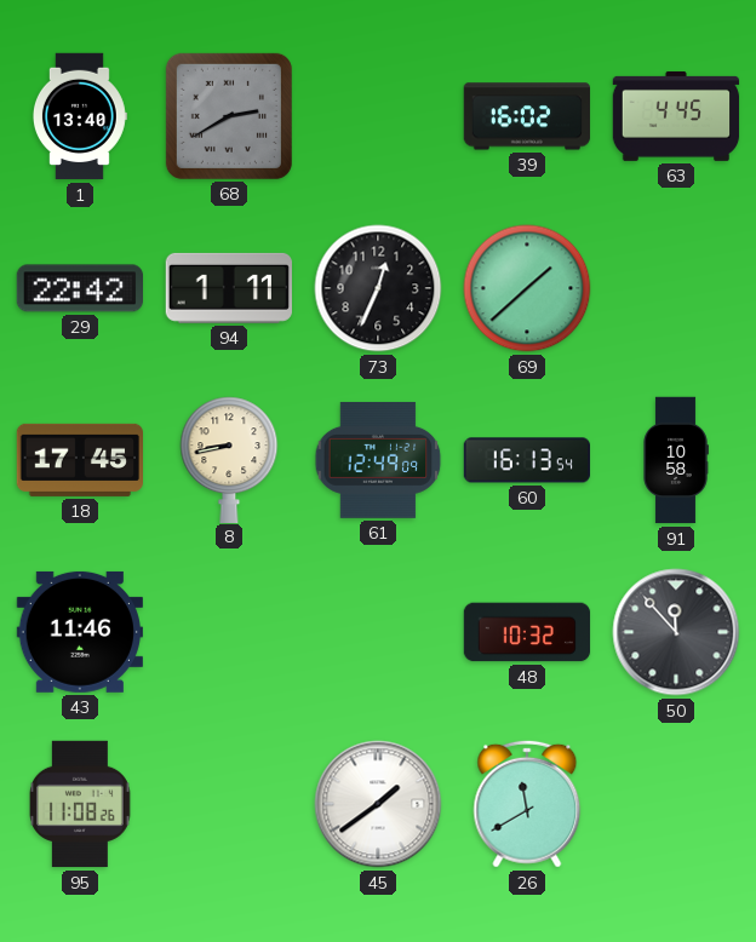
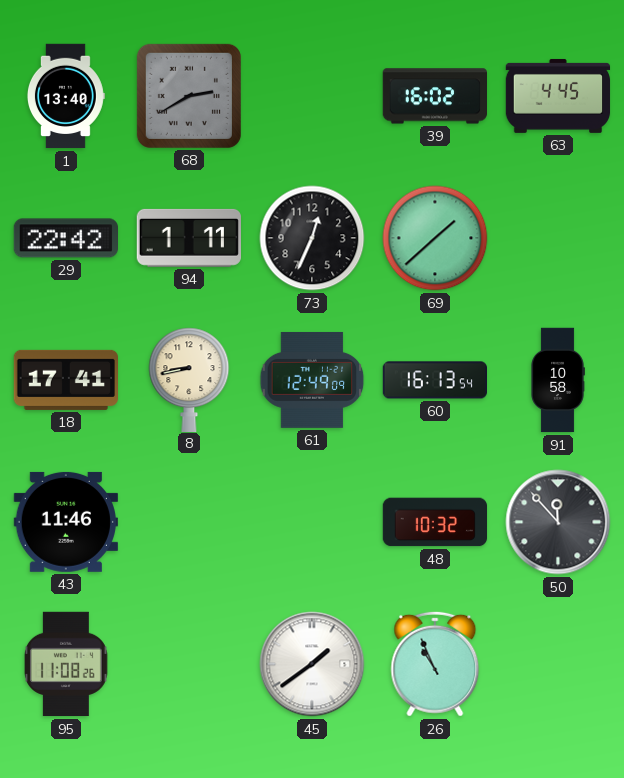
18: 17:45 -> 17:41
26: 11:40 -> 10:56
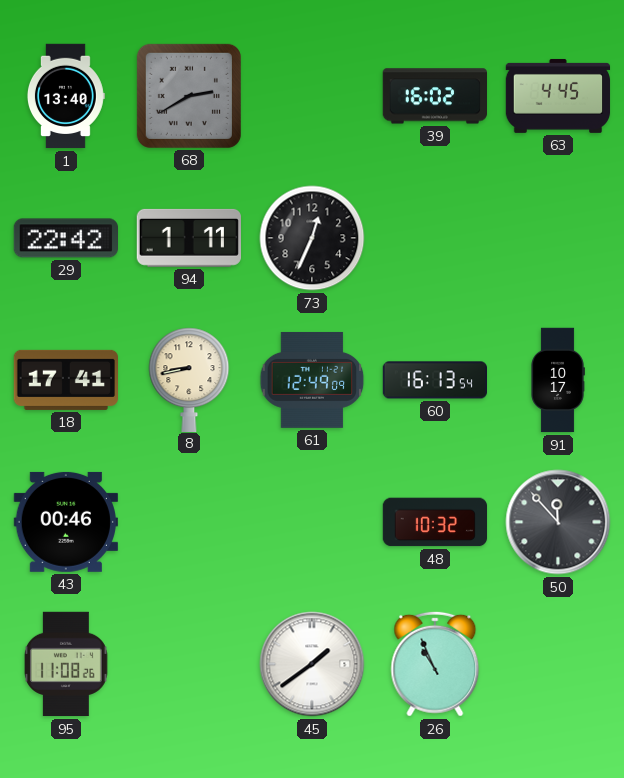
69: 1:38 -> none
91: 10:58 -> 10:17
43: 11:46 -> 00:46
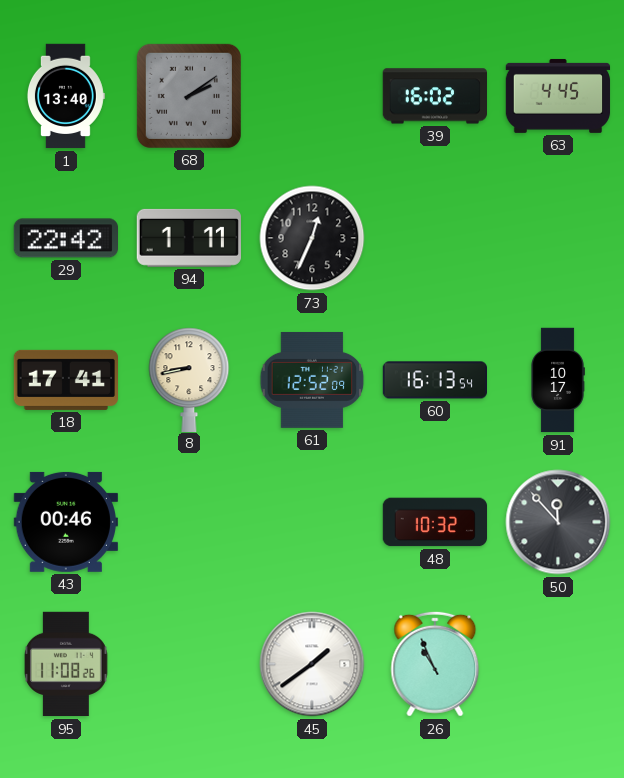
68: 2:40 -> 2:09
61: 12:49 -> 12:52
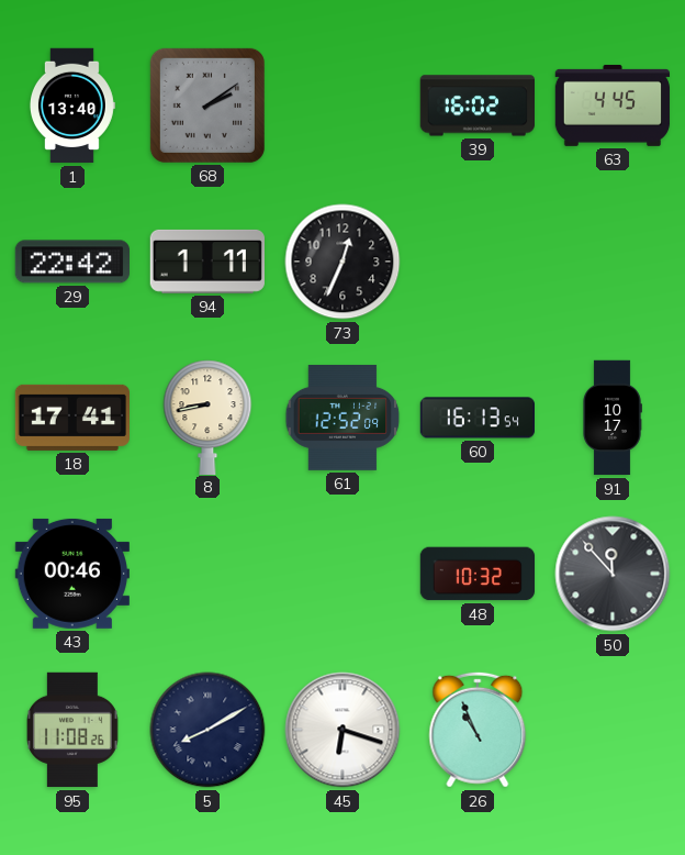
5: none -> 8:10
45: 1:39 -> 6:18
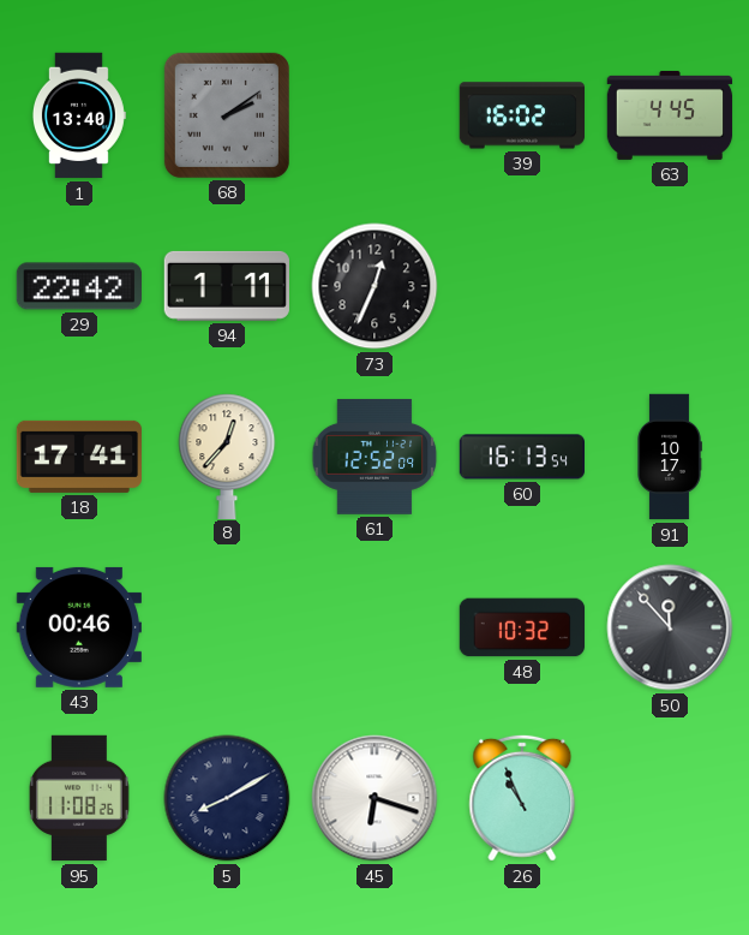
8: 8:43 -> 12:37
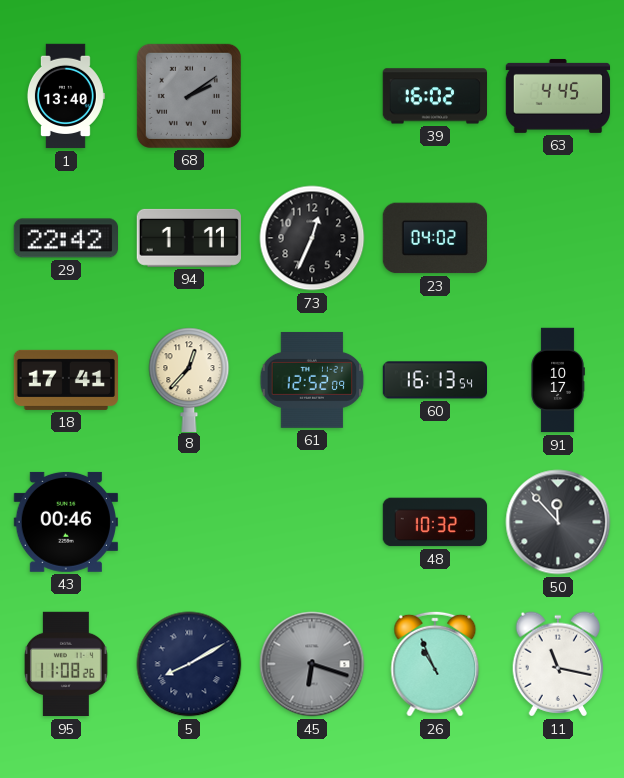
23: none -> 04:02
45 dial: white -> grey
11: none -> 11:17
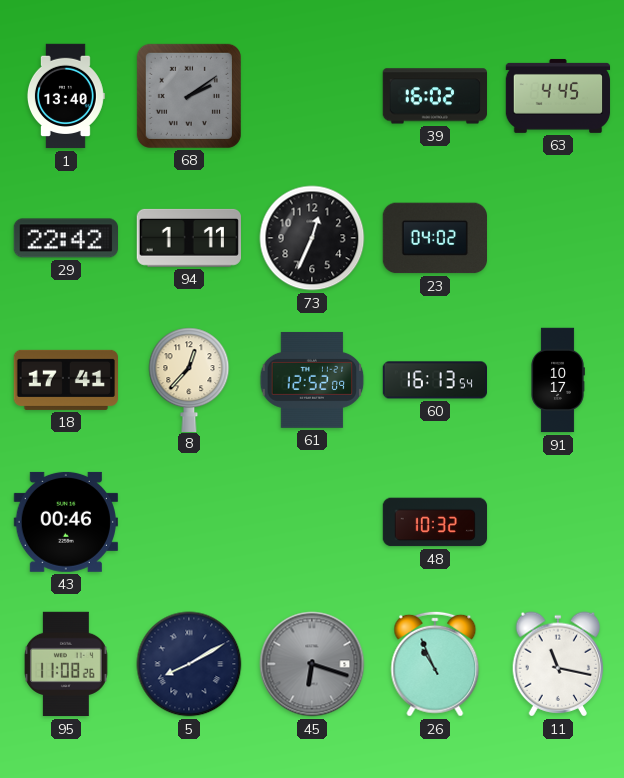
50: 11:53 -> none
